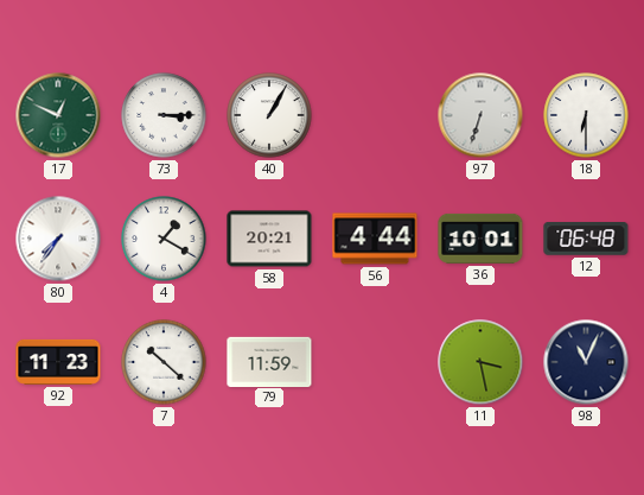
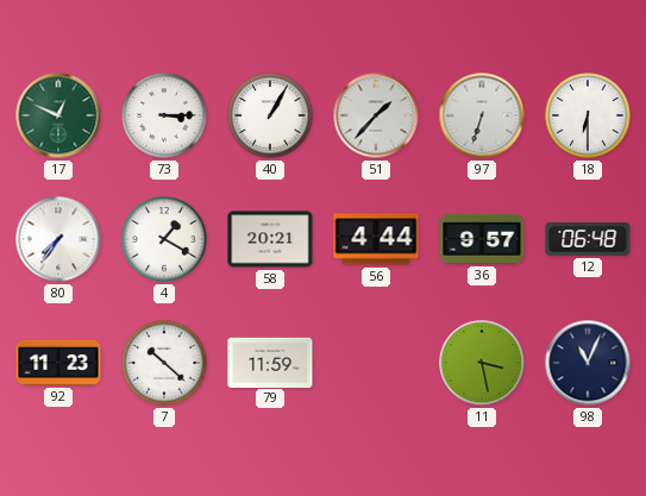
51: none -> 1:37
36: 10:01 -> 9:57
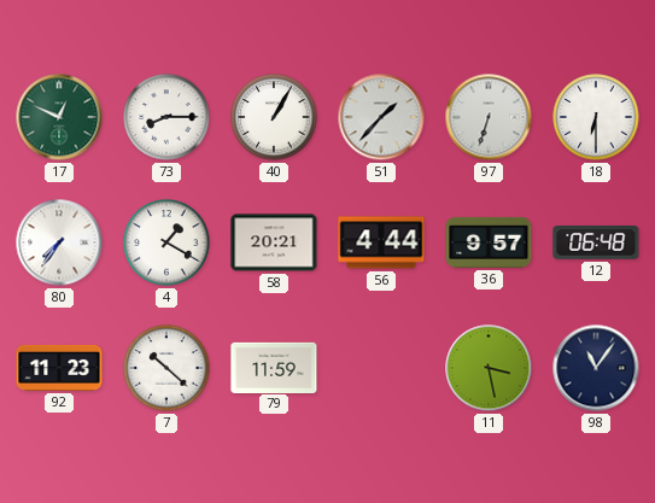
73: 3:15 -> 8:15
98: 11:04 -> 11:06
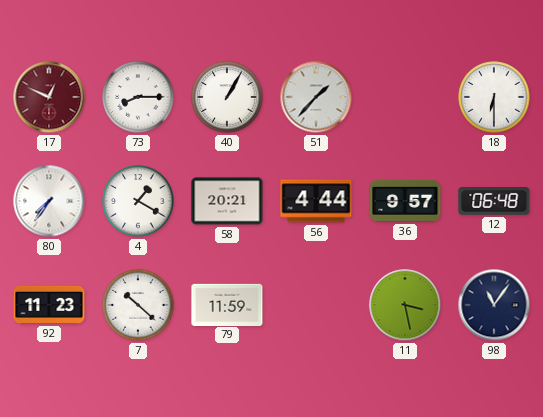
17 dial: green -> burgundy
97: 6:33 -> none
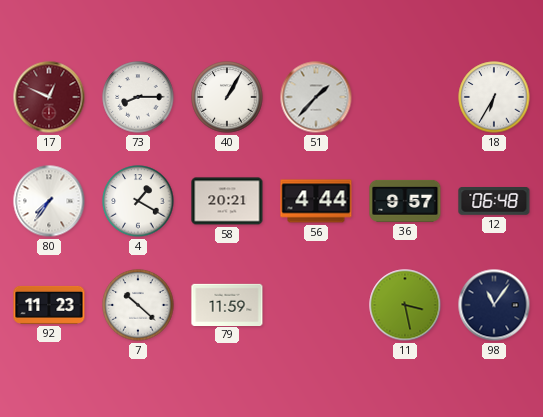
18: 6:30 -> 6:35
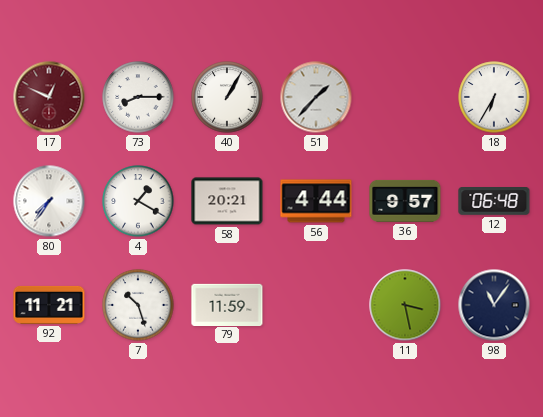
92: 11:23 -> 11:21
7: 10:22 -> 10:27
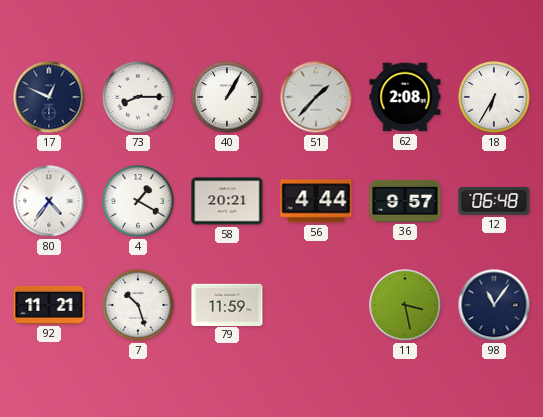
17 dial: burgundy -> navy
62: none -> 2:08
80: 7:36 -> 4:36
